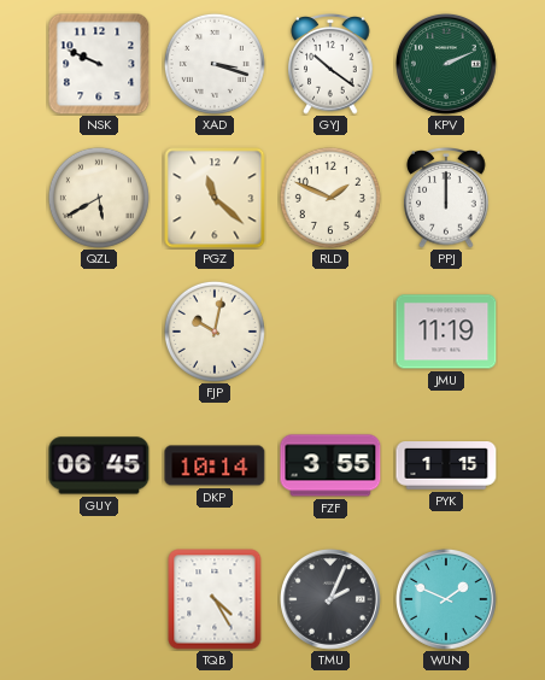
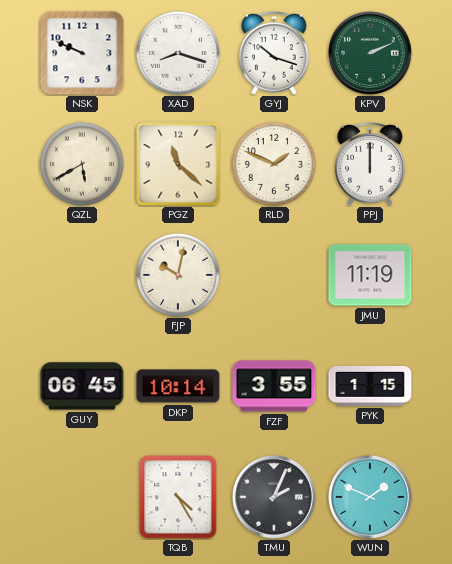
XAD: 3:18 -> 8:18
GYJ: 10:21 -> 10:18
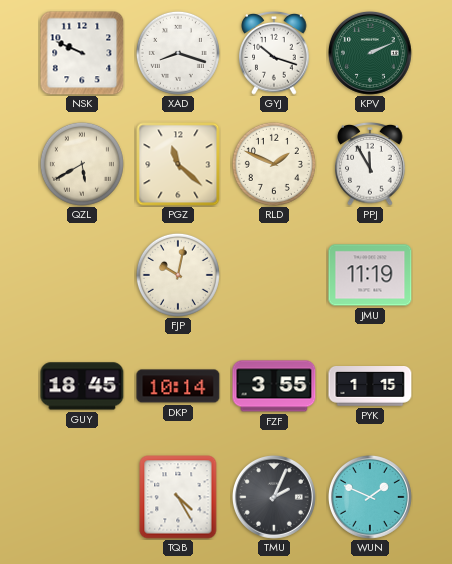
PPJ: 12:00 -> 11:55
GUY: 06:45 -> 18:45
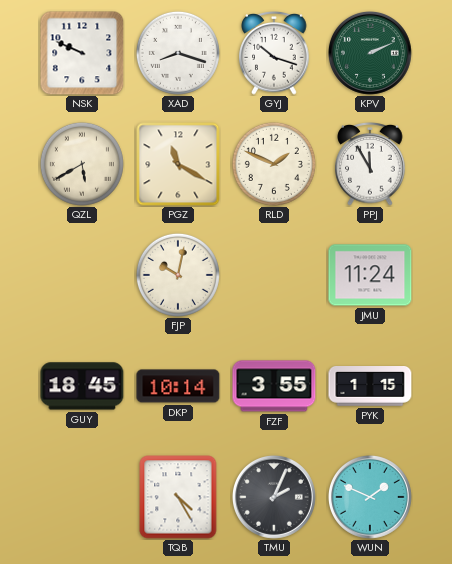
PGZ: 11:22 -> 11:20
JMU: 11:19 -> 11:24
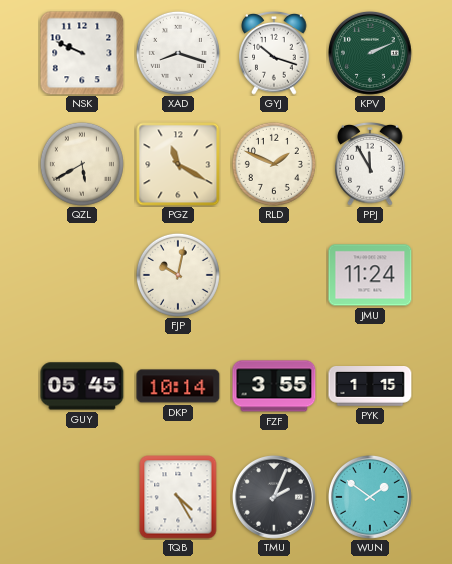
GUY: 18:45 -> 05:45
WUN: 1:49 -> 1:51
